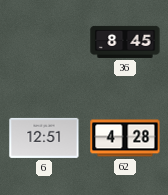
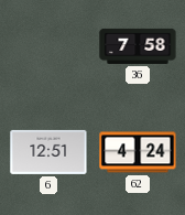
36: 8:45 -> 7:58
62: 4:28 -> 4:24
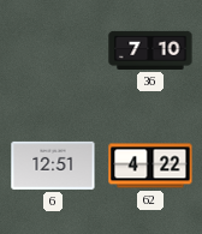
36: 7:58 -> 7:10
62: 4:24 -> 4:22
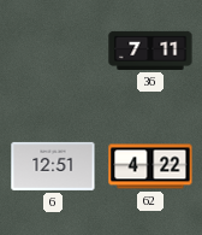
36: 7:10 -> 7:11
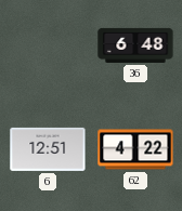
36: 7:11 -> 6:48
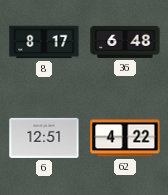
8: none -> 8:17
